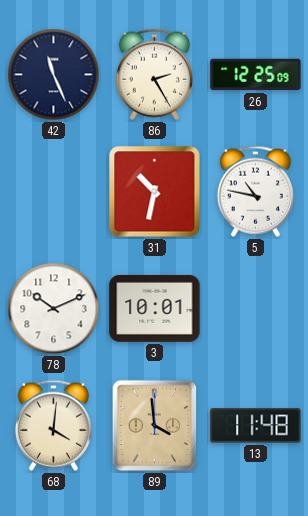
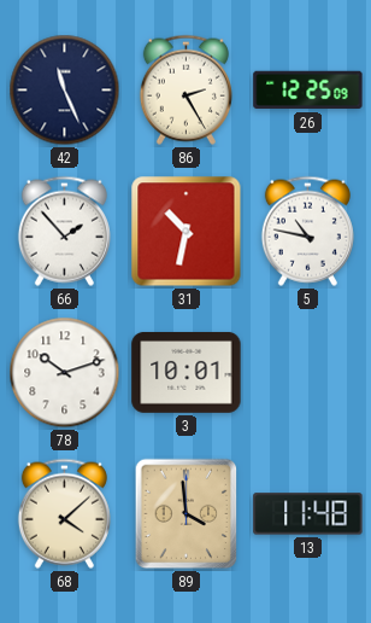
66: none -> 1:53
78: 10:11 -> 10:12
68: 4:01 -> 4:08
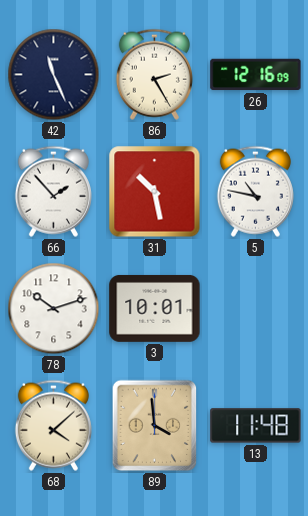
26: 12:25 -> 12:16
31: 10:32 -> 10:28
